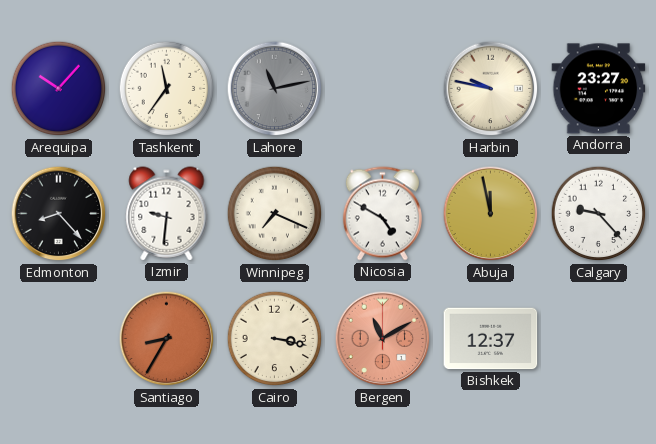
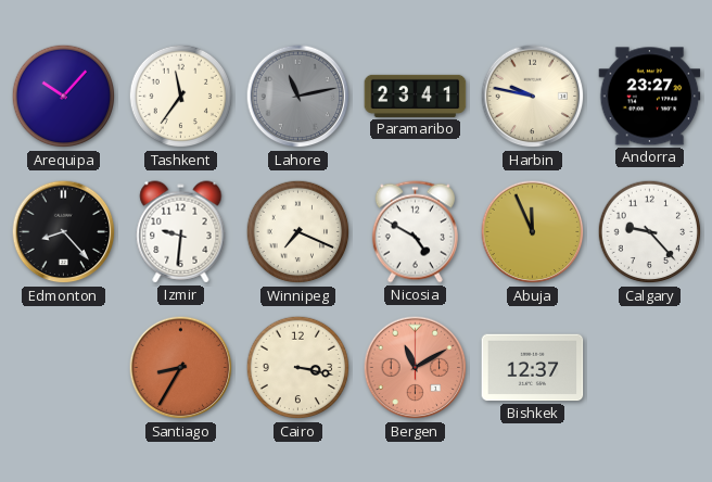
Paramaribo: none -> 23:41
Abuja: 11:58 -> 11:56
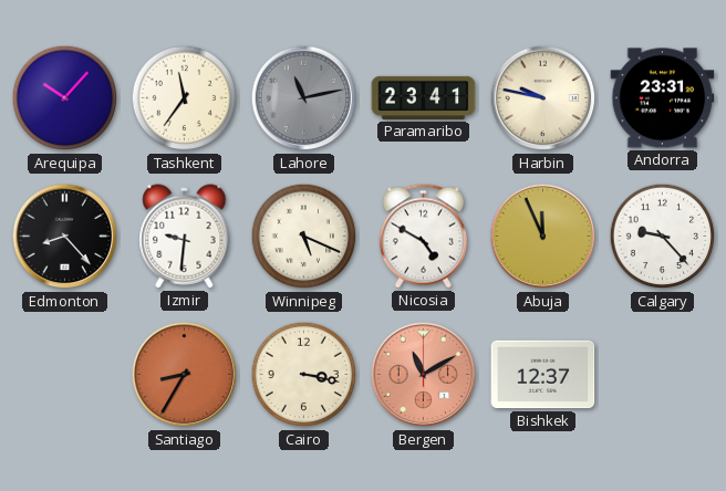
Andorra: 23:27 -> 23:31
Winnipeg: 7:19 -> 5:19
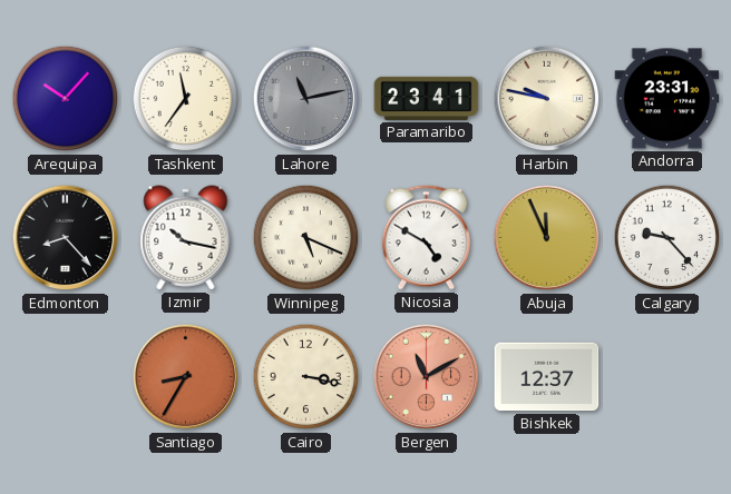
Izmir: 9:31 -> 10:17
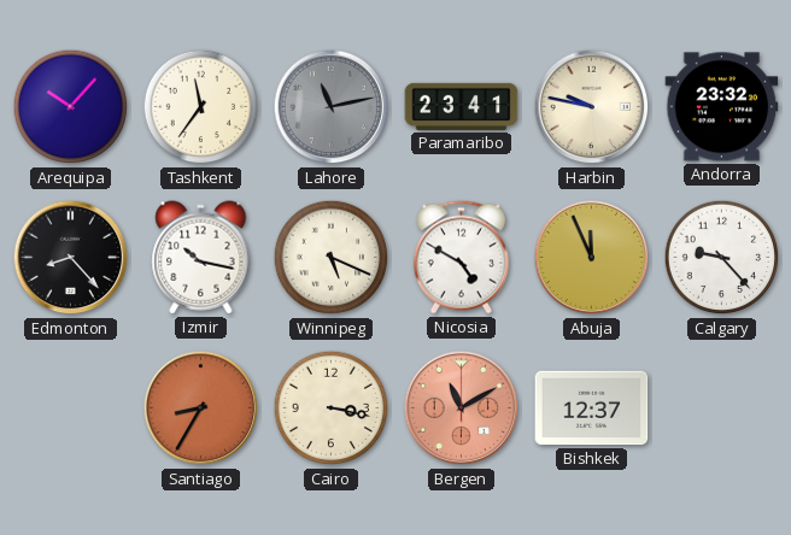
Andorra: 23:31 -> 23:32
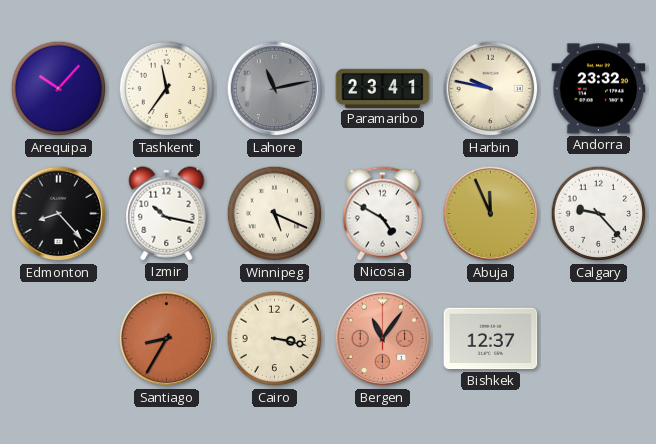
Bergen: 11:10 -> 11:06
